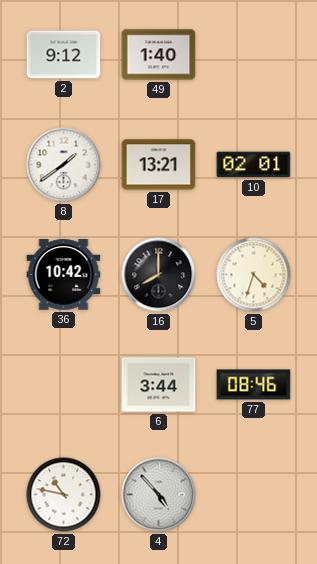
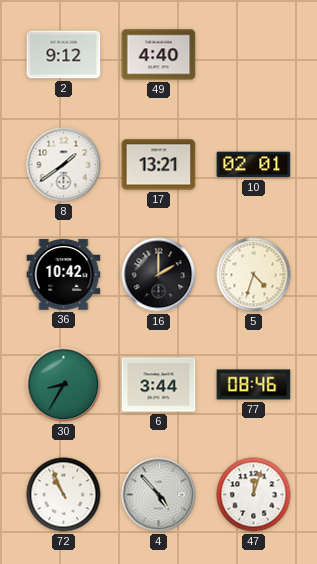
49: 1:40 -> 4:40
16: 8:00 -> 2:00
30: none -> 8:35
72: 10:47 -> 10:56
47: none -> 12:03
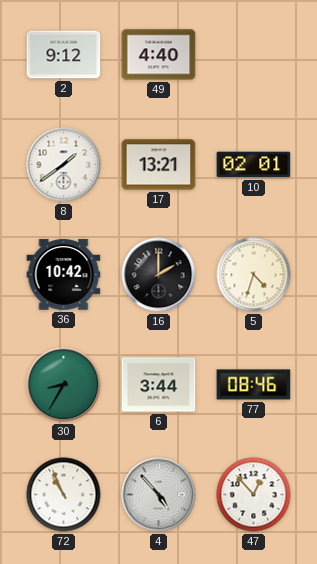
47: 12:03 -> 12:53
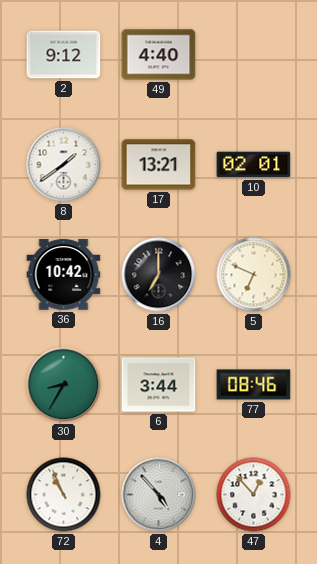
16: 2:00 -> 7:00
5: 4:33 -> 6:49
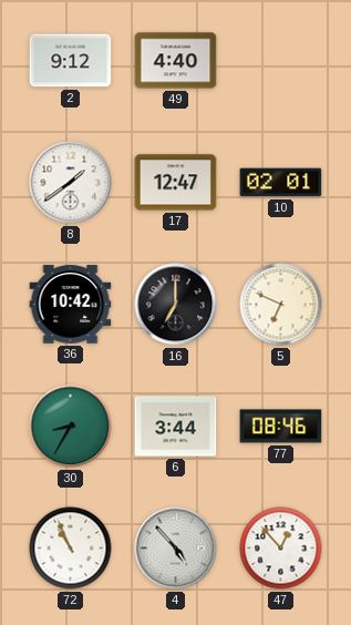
17: 13:21 -> 12:47
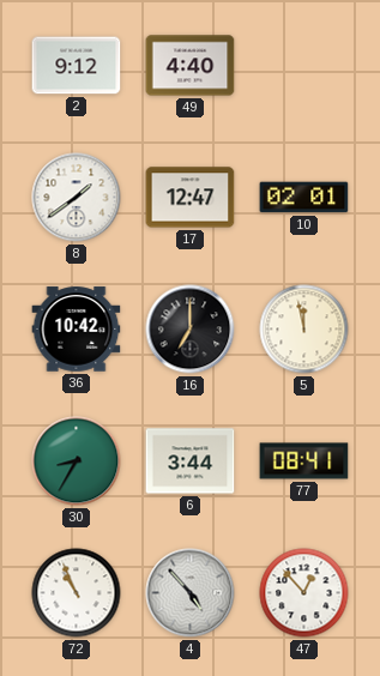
5: 6:49 -> 11:58
77: 08:46 -> 08:41
